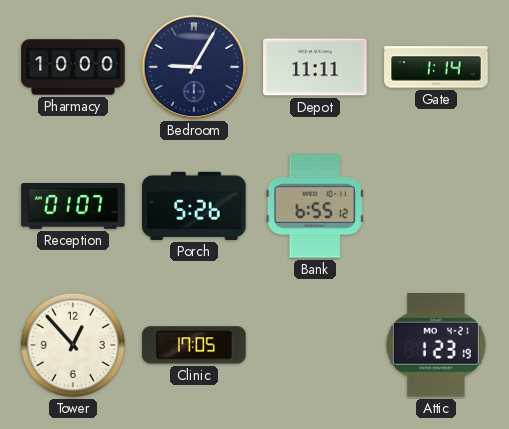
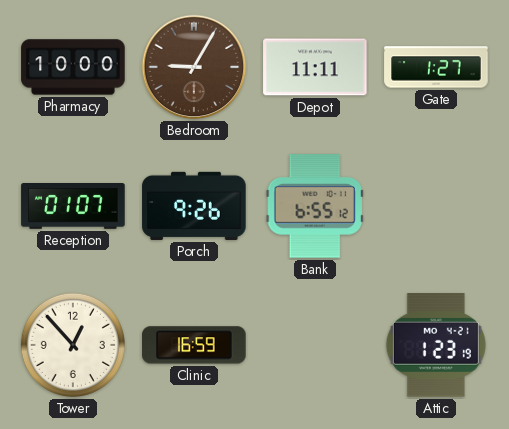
Bedroom dial: navy -> brown
Gate: 1:14 -> 1:27
Porch: 5:26 -> 9:26
Clinic: 17:05 -> 16:59
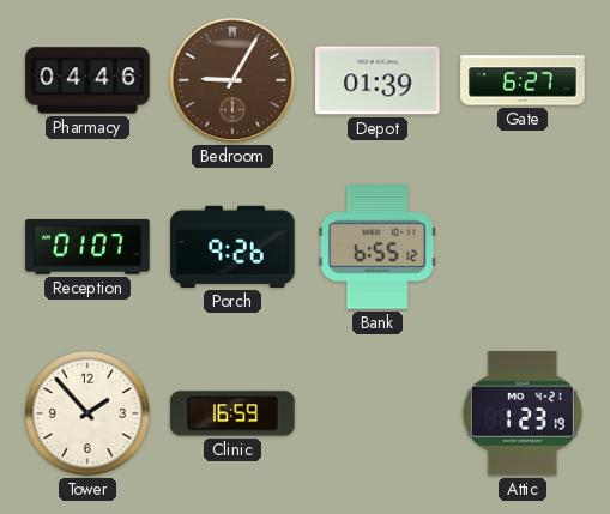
Pharmacy: 10:00 -> 04:46
Depot: 11:11 -> 01:39
Gate: 1:27 -> 6:27
Tower: 12:53 -> 1:53
